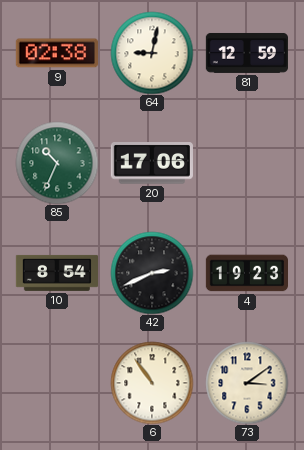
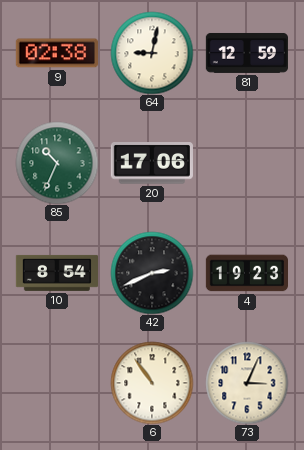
73: 3:09 -> 3:04
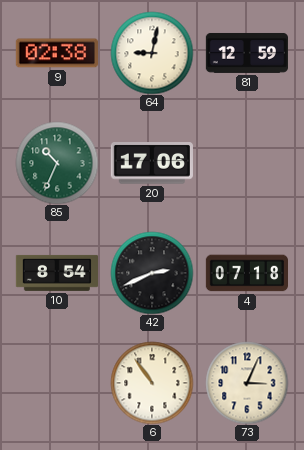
4: 19:23 -> 07:18
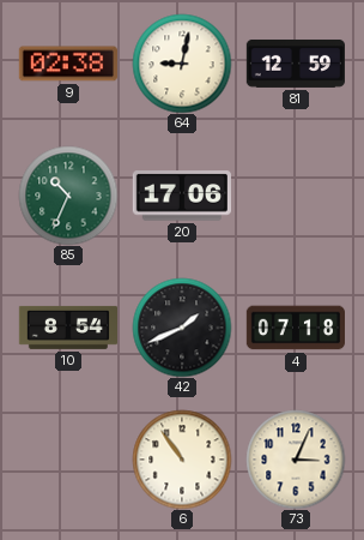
42: 2:41 -> 1:41
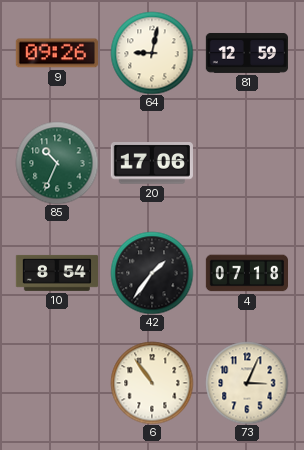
9: 02:38 -> 09:26
42: 1:41 -> 1:36
